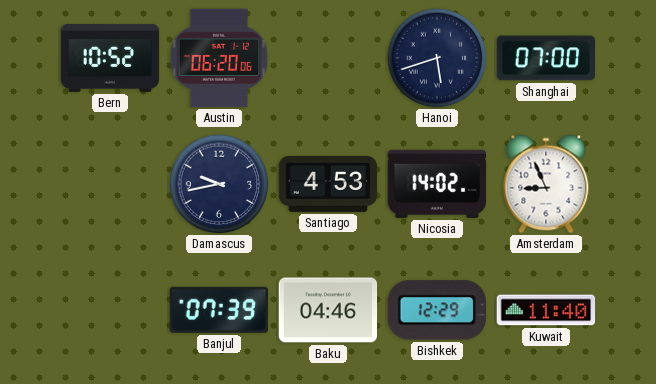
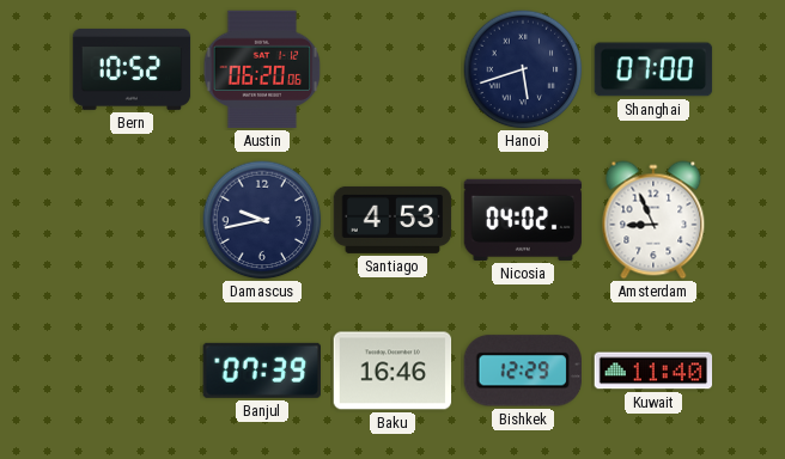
Nicosia: 14:02 -> 04:02
Baku: 04:46 -> 16:46
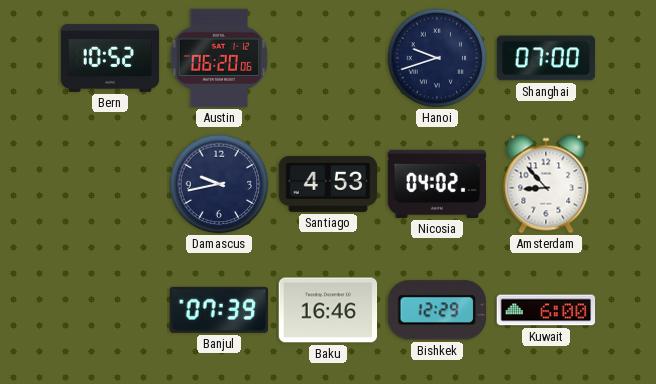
Hanoi: 5:42 -> 9:42
Amsterdam: 8:56 -> 8:53
Kuwait: 11:40 -> 6:00
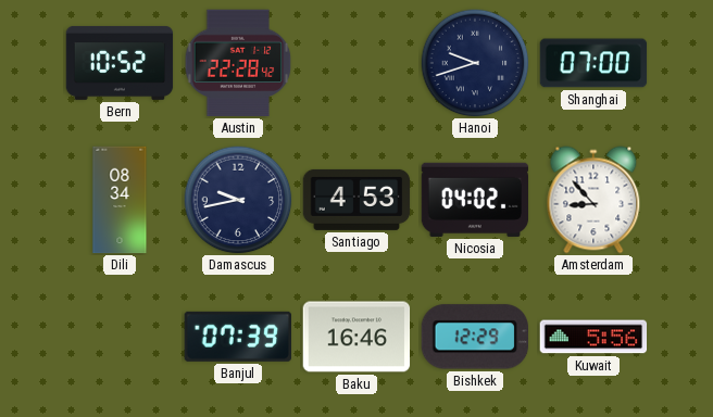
Austin: 06:20 -> 22:28
Dili: none -> 08:34
Kuwait: 6:00 -> 5:56
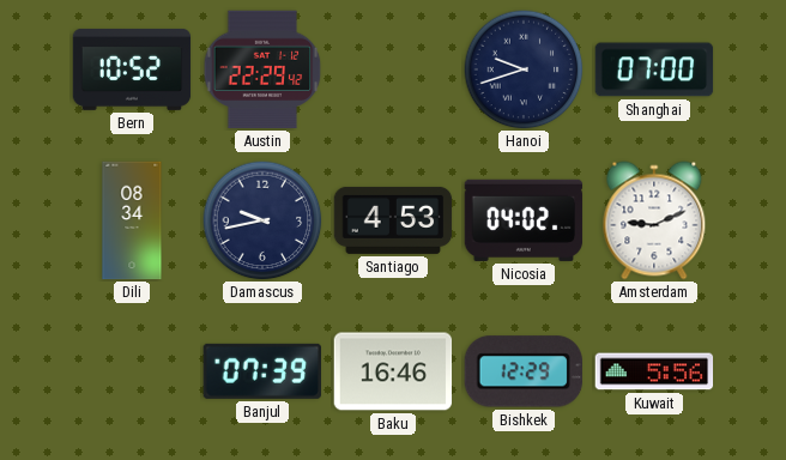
Austin: 22:28 -> 22:29
Amsterdam: 8:53 -> 9:11
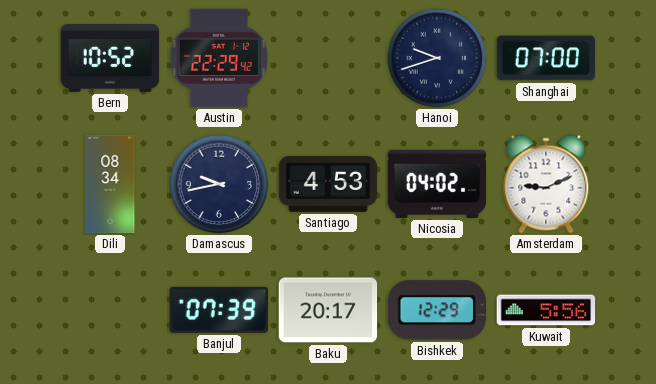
Baku: 16:46 -> 20:17
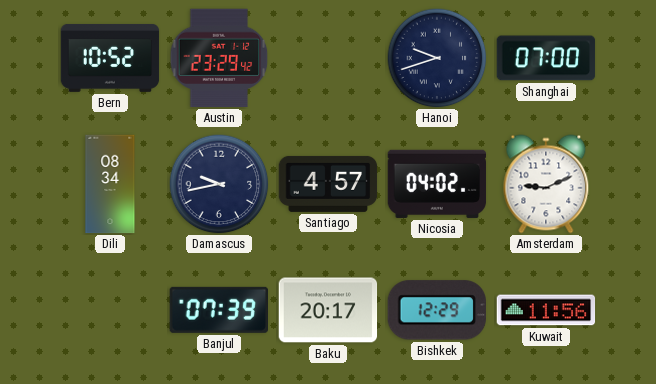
Austin: 22:29 -> 23:29
Santiago: 4:53 -> 4:57
Kuwait: 5:56 -> 11:56
